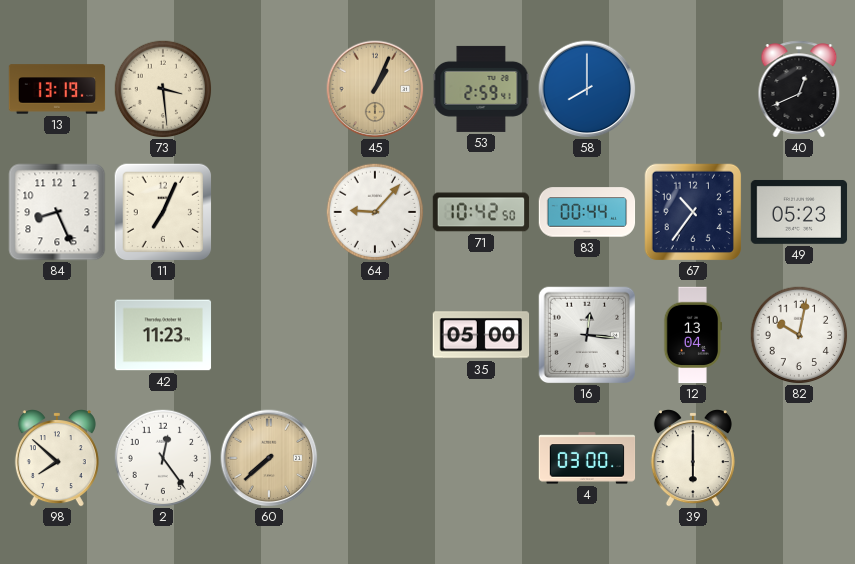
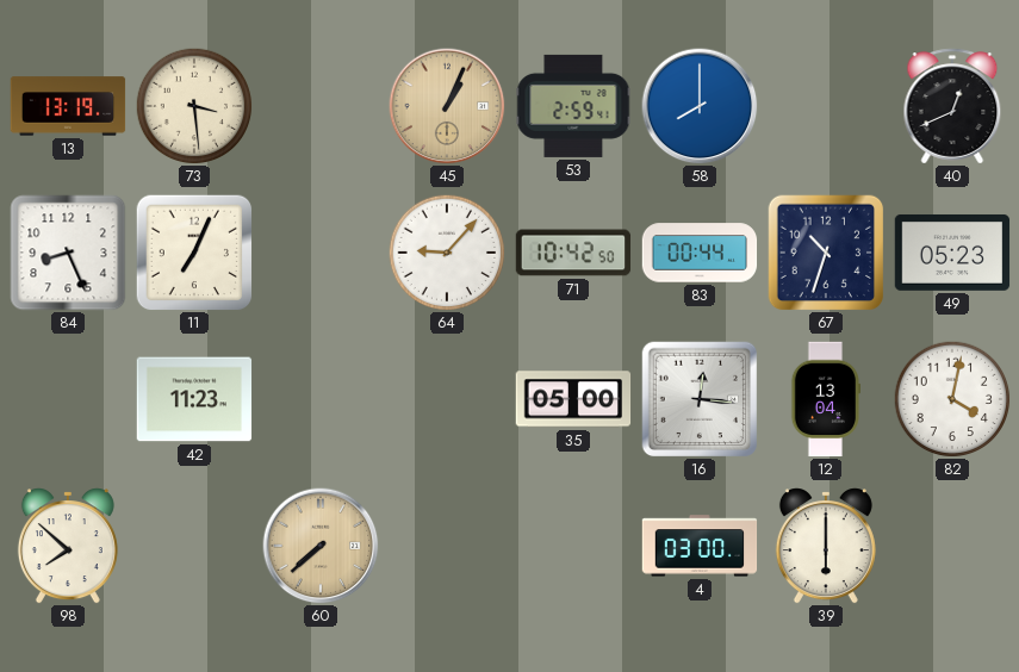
67: 10:36 -> 10:33
82: 10:02 -> 4:02
2: 12:24 -> none
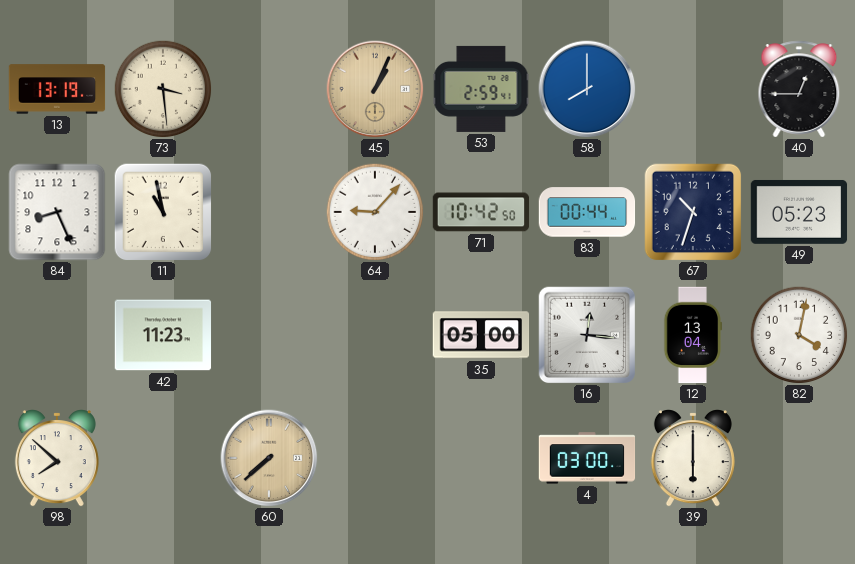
40: 12:41 -> 12:45
11: 7:04 -> 10:58
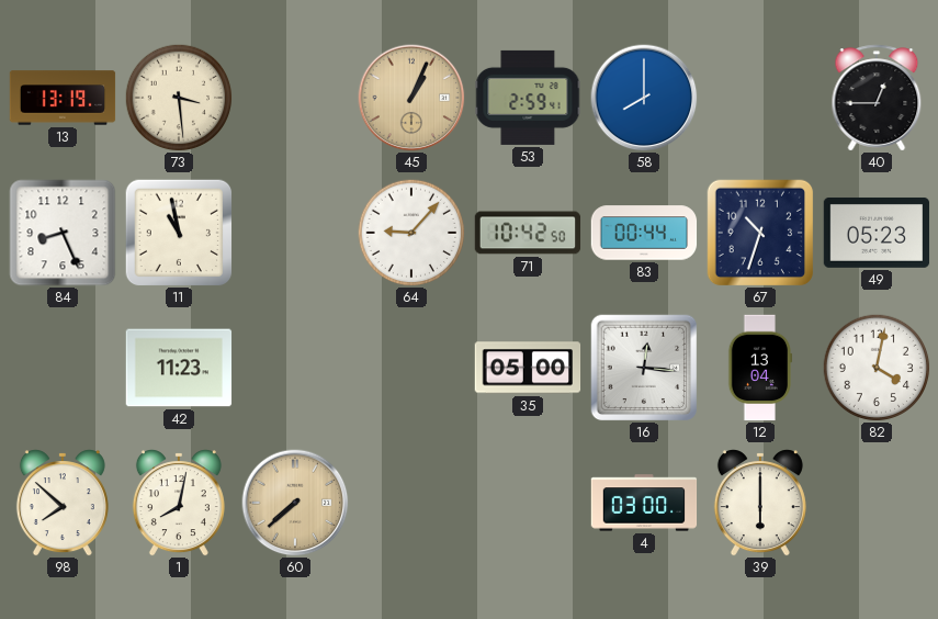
1: none -> 8:02
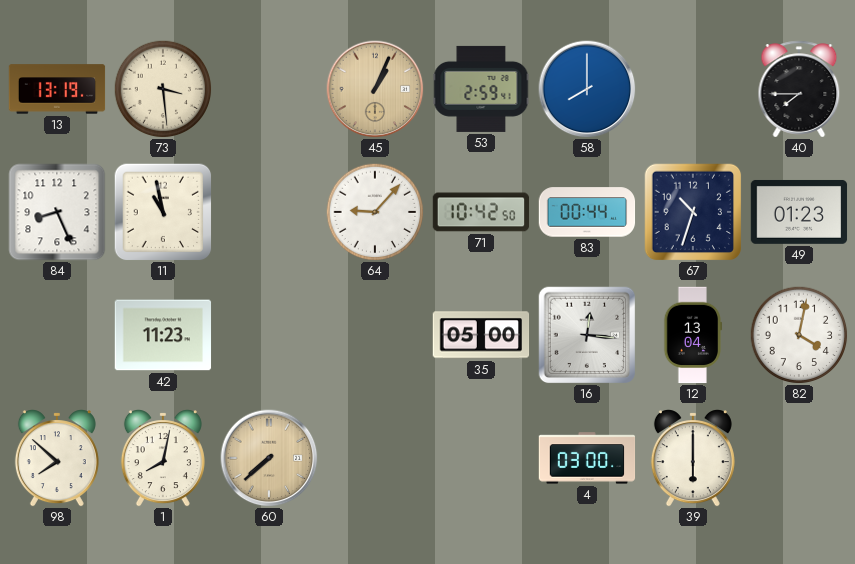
40: 12:45 -> 7:45
49: 05:23 -> 01:23
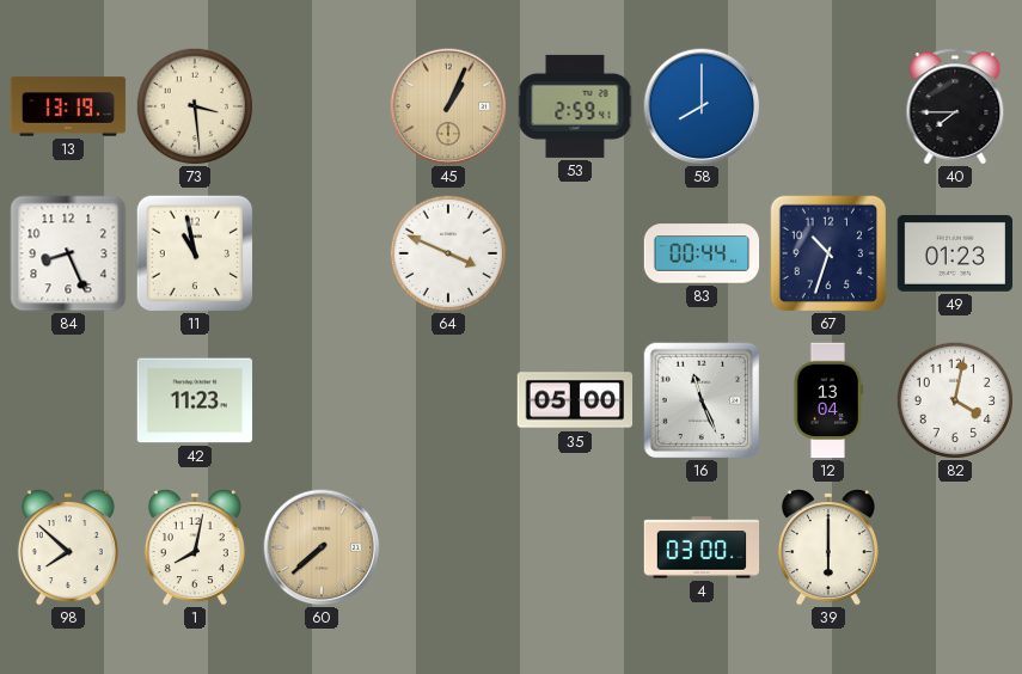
64: 9:07 -> 3:49
71: 10:42 -> none
16: 12:16 -> 11:26
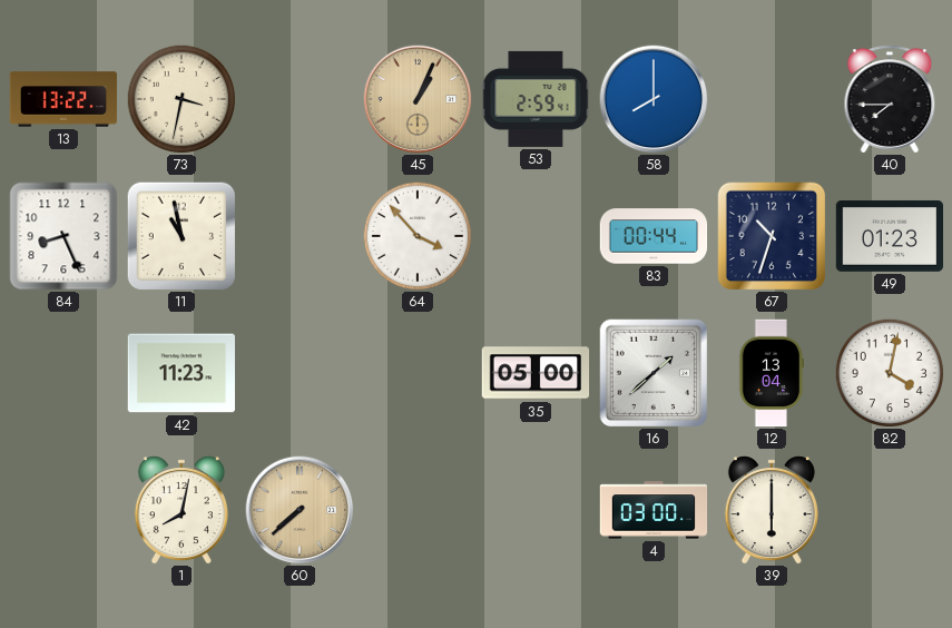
13: 13:19 -> 13:22
73: 3:29 -> 3:32
64: 3:49 -> 3:53
16: 11:26 -> 1:38
98: 7:52 -> none
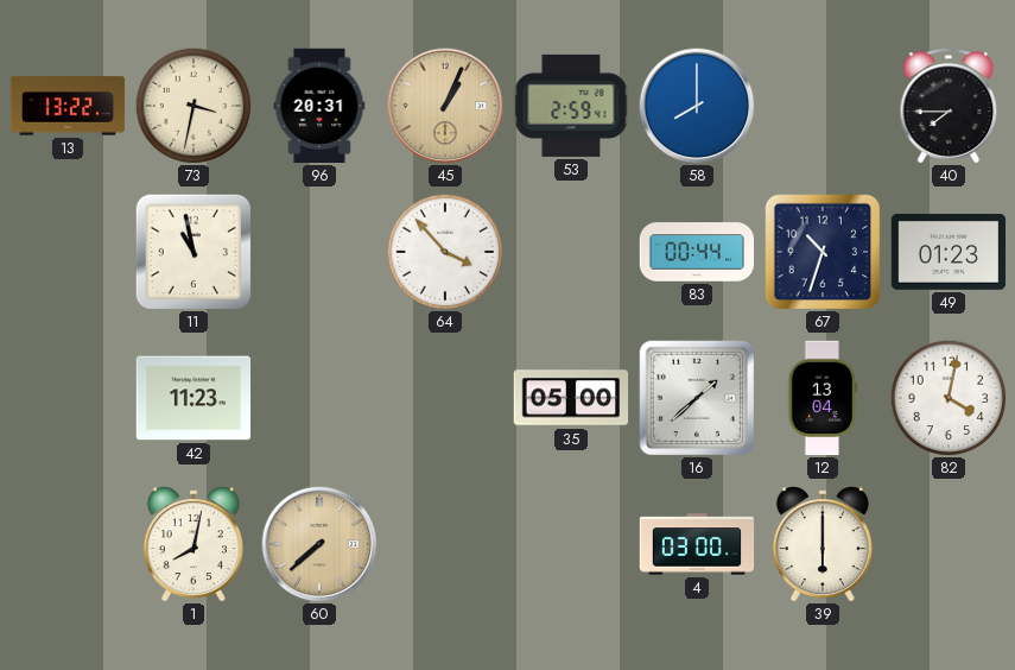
96: none -> 20:31
84: 8:26 -> none
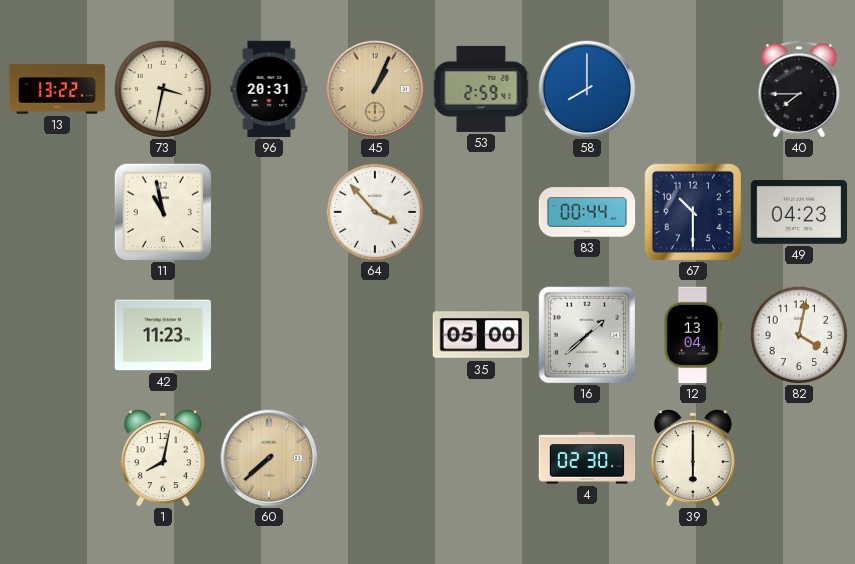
67: 10:33 -> 10:30
49: 01:23 -> 04:23
4: 03:00 -> 02:30
